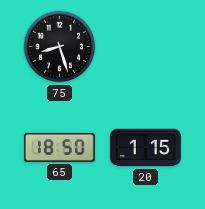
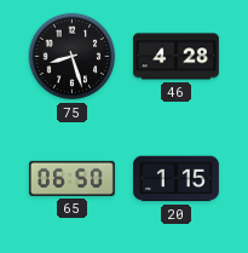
46: none -> 4:28
65: 18:50 -> 06:50
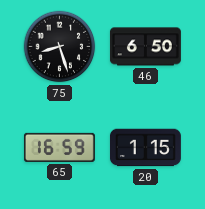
46: 4:28 -> 6:50
65: 06:50 -> 16:59
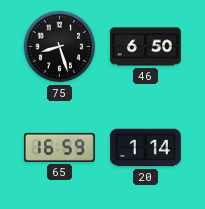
20: 1:15 -> 1:14
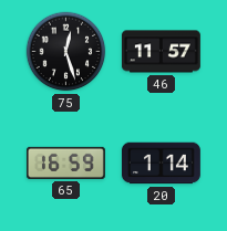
75: 8:27 -> 12:27
46: 6:50 -> 11:57
